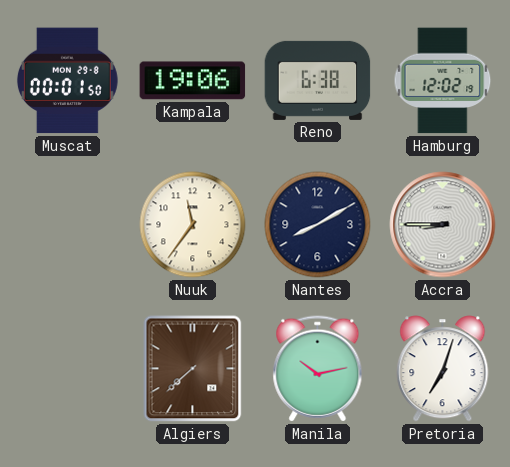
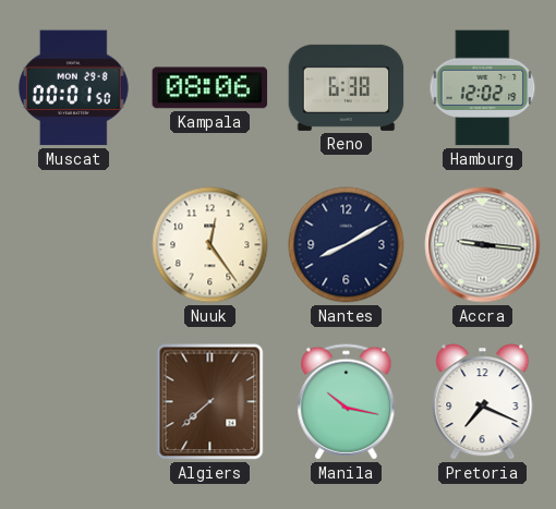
Kampala: 19:06 -> 08:06
Nuuk: 11:36 -> 12:24
Accra: 8:45 -> 9:16
Manila: 10:13 -> 10:17
Pretoria: 7:03 -> 7:19
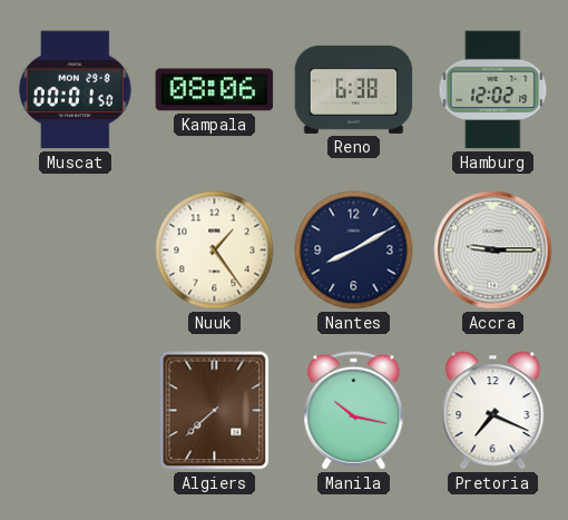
Nuuk: 12:24 -> 1:24
Accra: 9:16 -> 9:15
